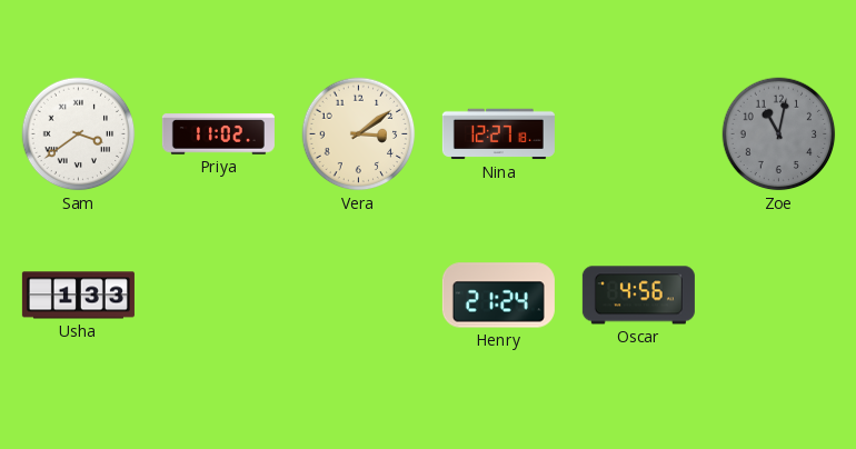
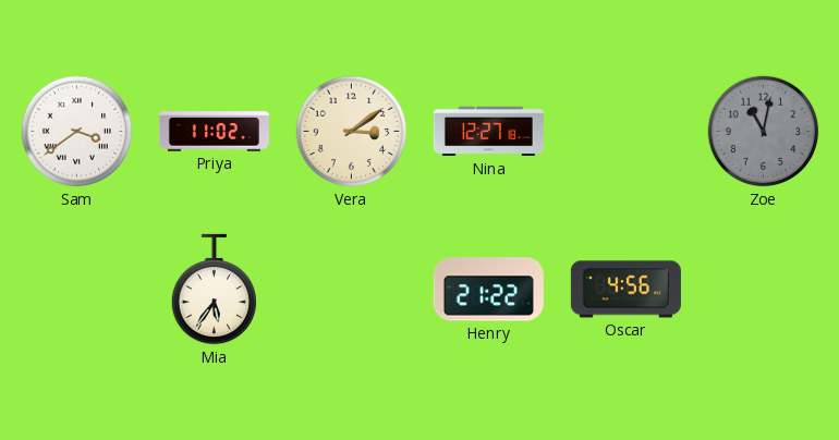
Usha: 1:33 -> none
Mia: none -> 5:36
Henry: 21:24 -> 21:22
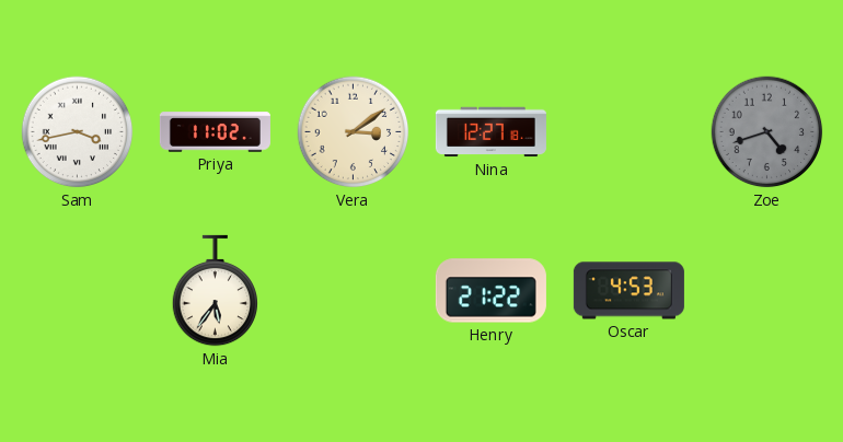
Sam: 3:39 -> 3:43
Zoe: 11:02 -> 4:42
Oscar: 4:56 -> 4:53
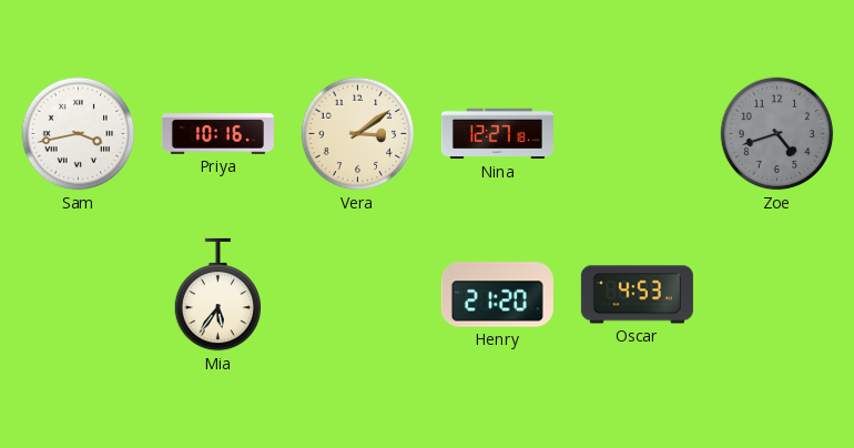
Priya: 11:02 -> 10:16
Henry: 21:22 -> 21:20
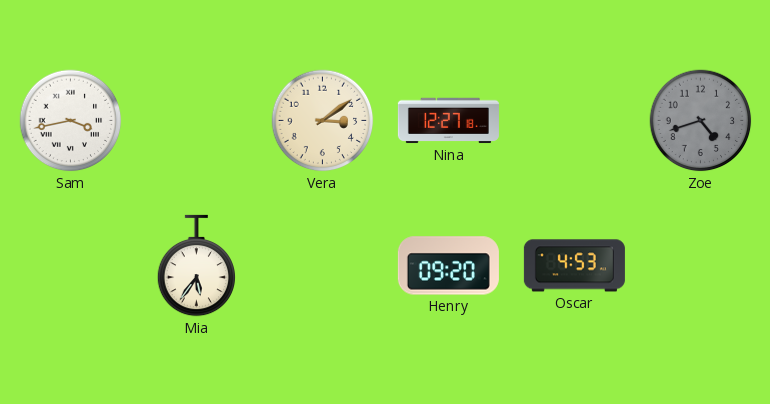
Priya: 10:16 -> none
Henry: 21:20 -> 09:20
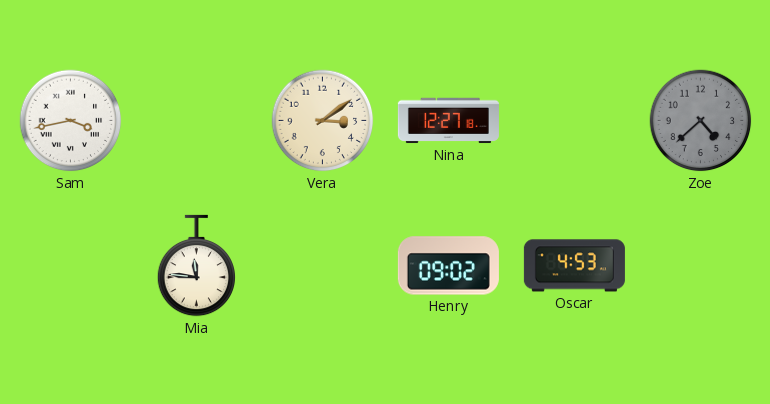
Zoe: 4:42 -> 4:38
Mia: 5:36 -> 11:46
Henry: 09:20 -> 09:02
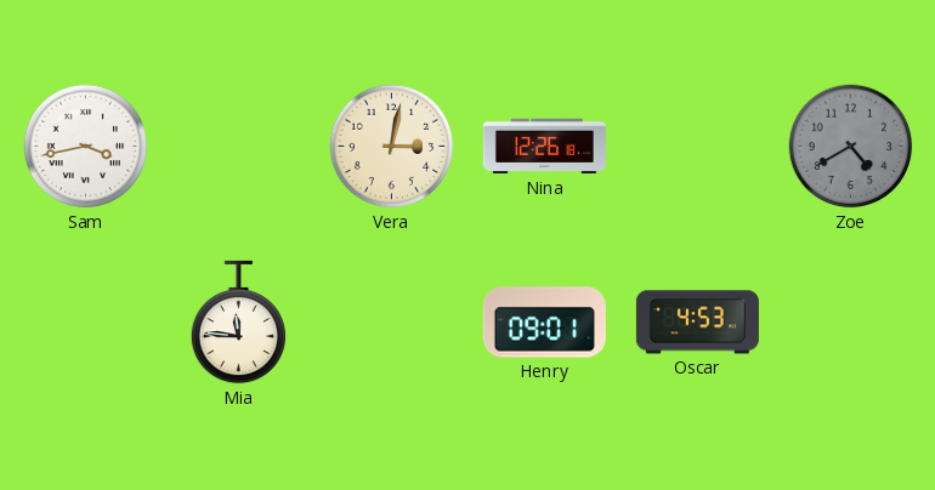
Vera: 3:09 -> 3:02
Nina: 12:27 -> 12:26
Zoe: 4:38 -> 4:40
Henry: 09:02 -> 09:01
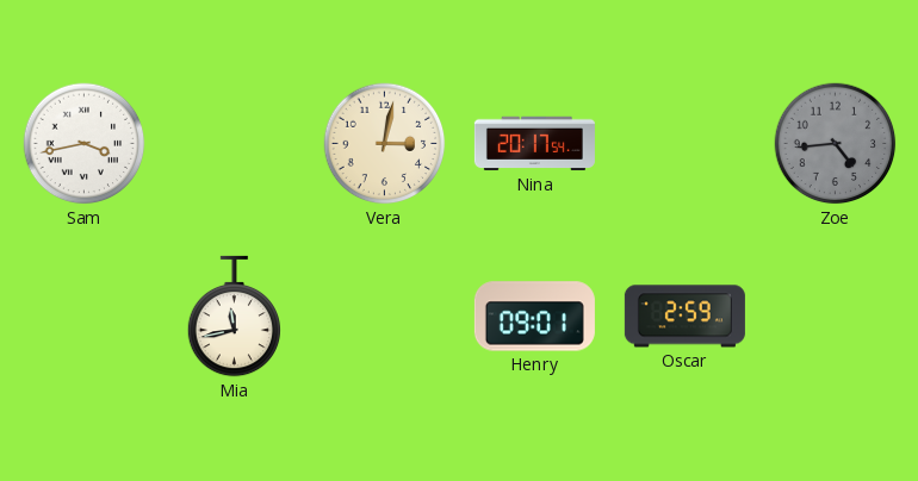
Nina: 12:26 -> 20:17
Zoe: 4:40 -> 4:44
Mia: 11:46 -> 11:43
Oscar: 4:53 -> 2:59
